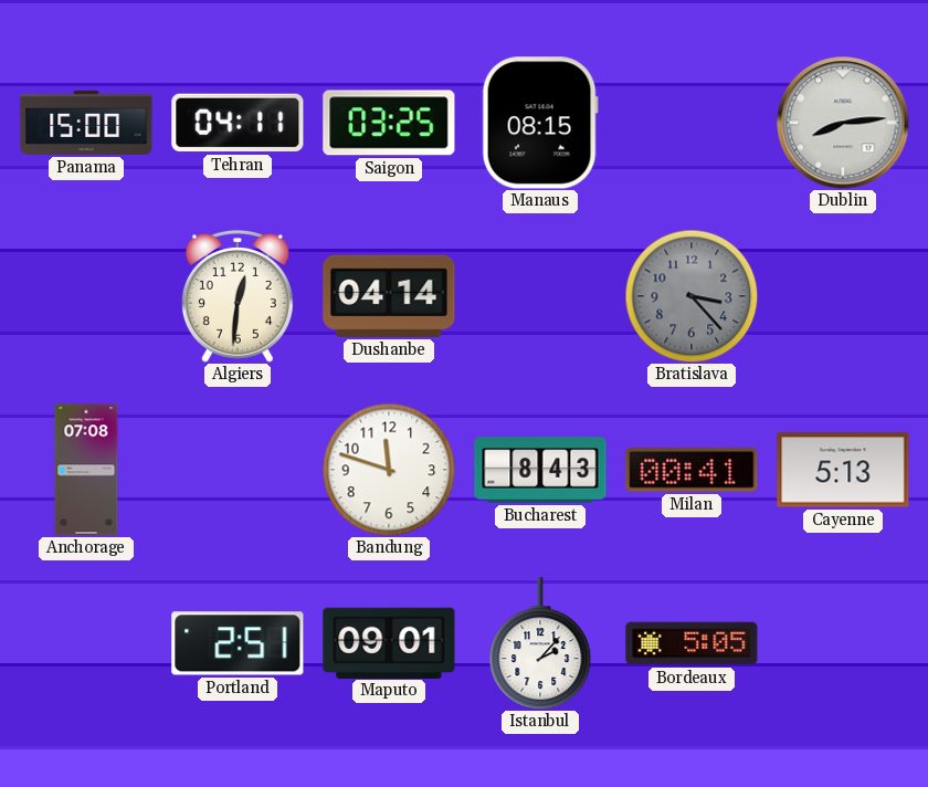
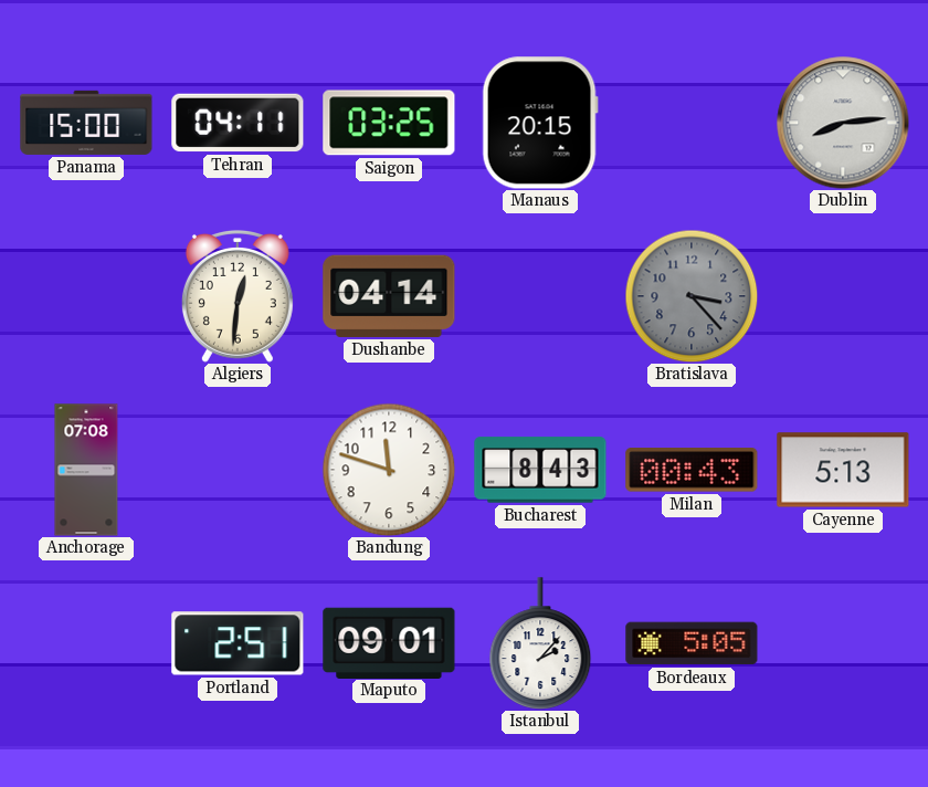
Manaus: 08:15 -> 20:15
Milan: 00:41 -> 00:43
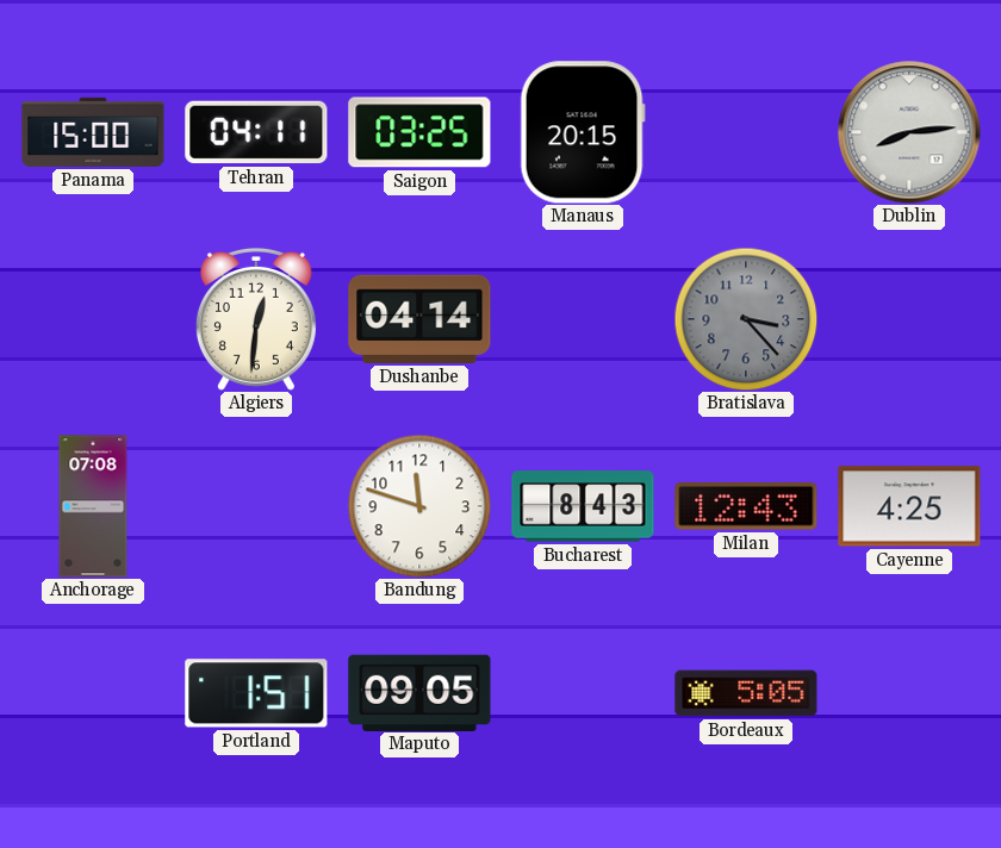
Milan: 00:43 -> 12:43
Cayenne: 5:13 -> 4:25
Portland: 2:51 -> 1:51
Maputo: 09:01 -> 09:05
Istanbul: 2:07 -> none
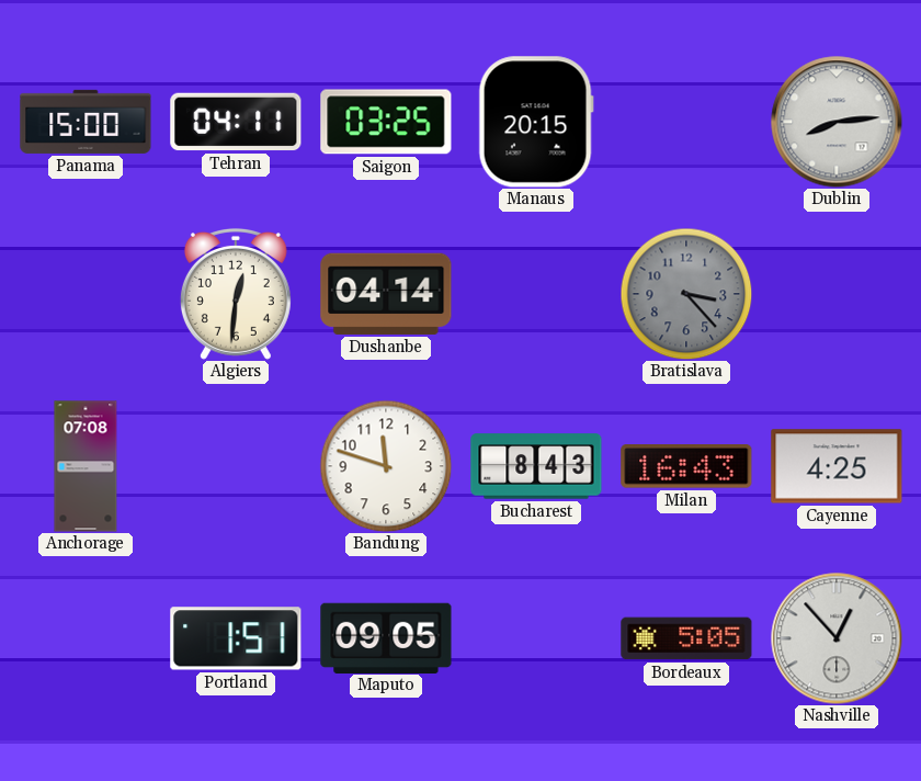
Milan: 12:43 -> 16:43
Nashville: none -> 12:53
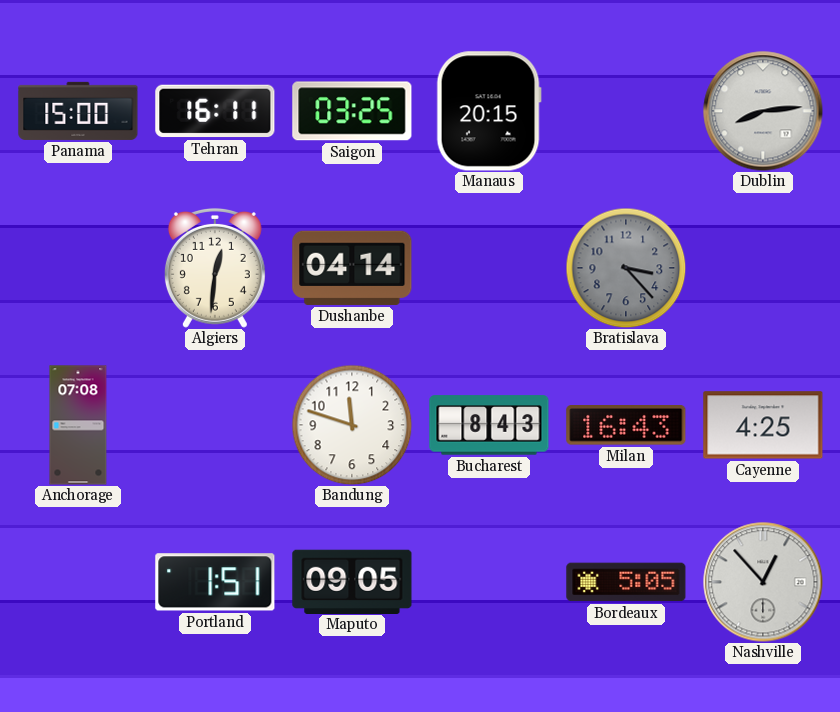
Tehran: 04:11 -> 16:11
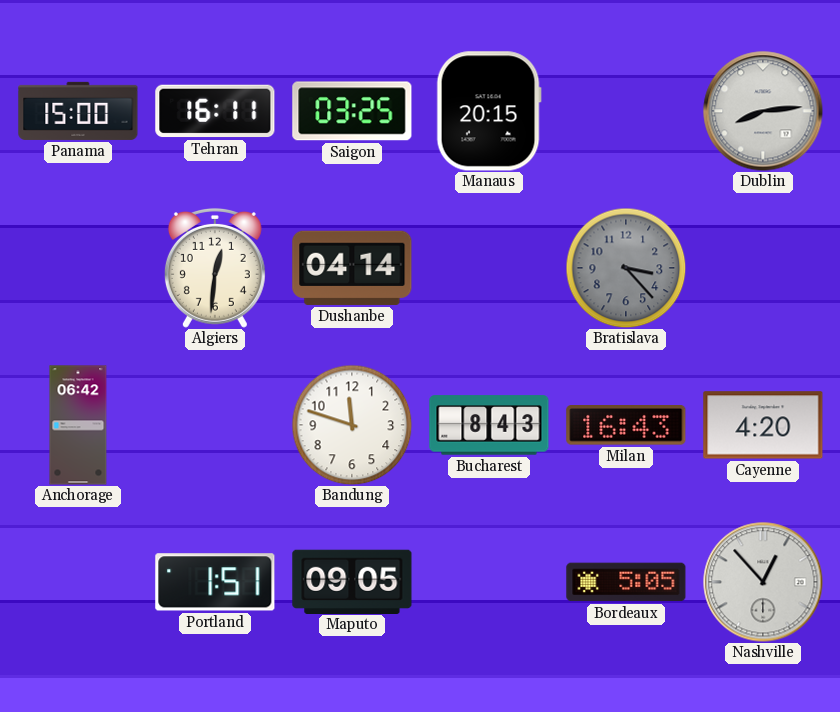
Anchorage: 07:08 -> 06:42
Cayenne: 4:25 -> 4:20
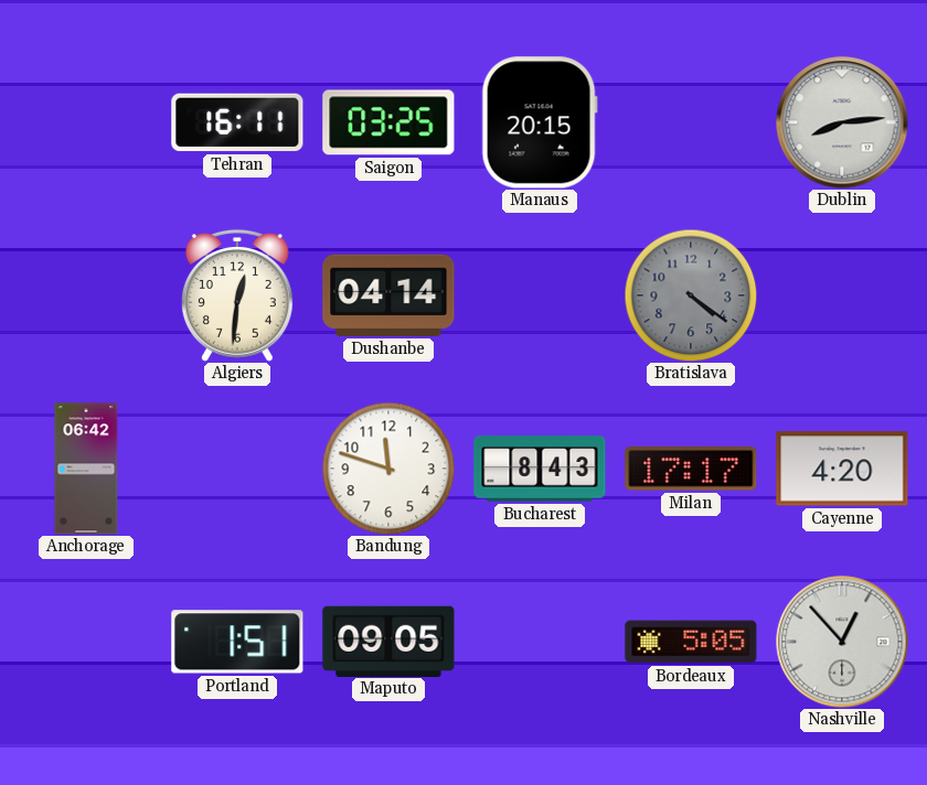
Panama: 15:00 -> none
Bratislava: 3:23 -> 4:21
Milan: 16:43 -> 17:17
